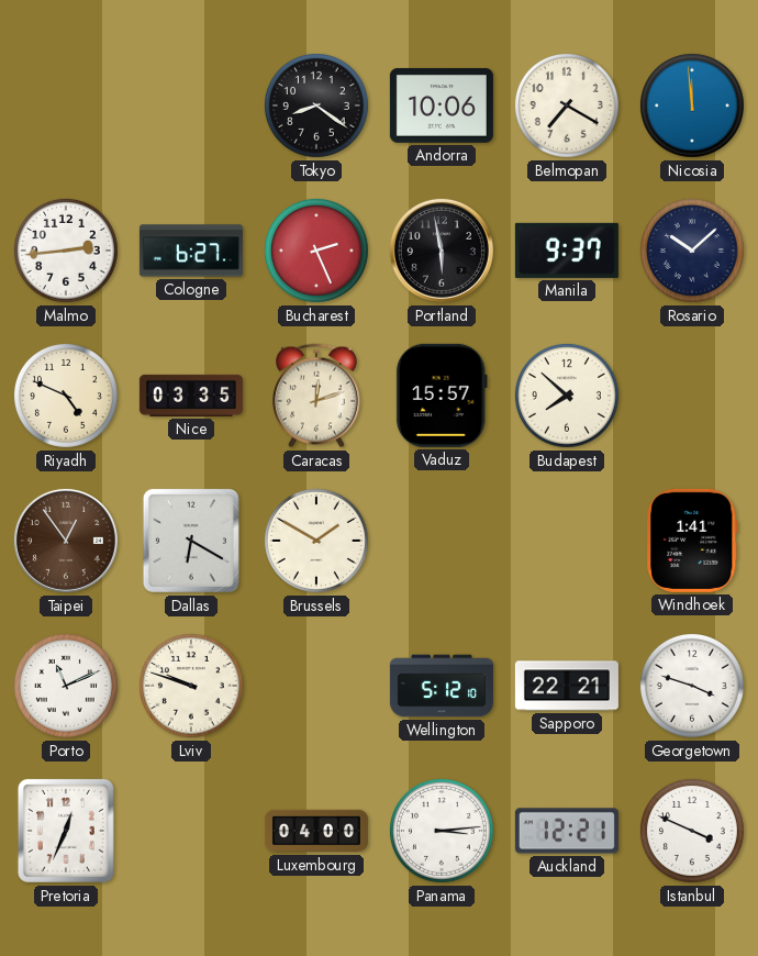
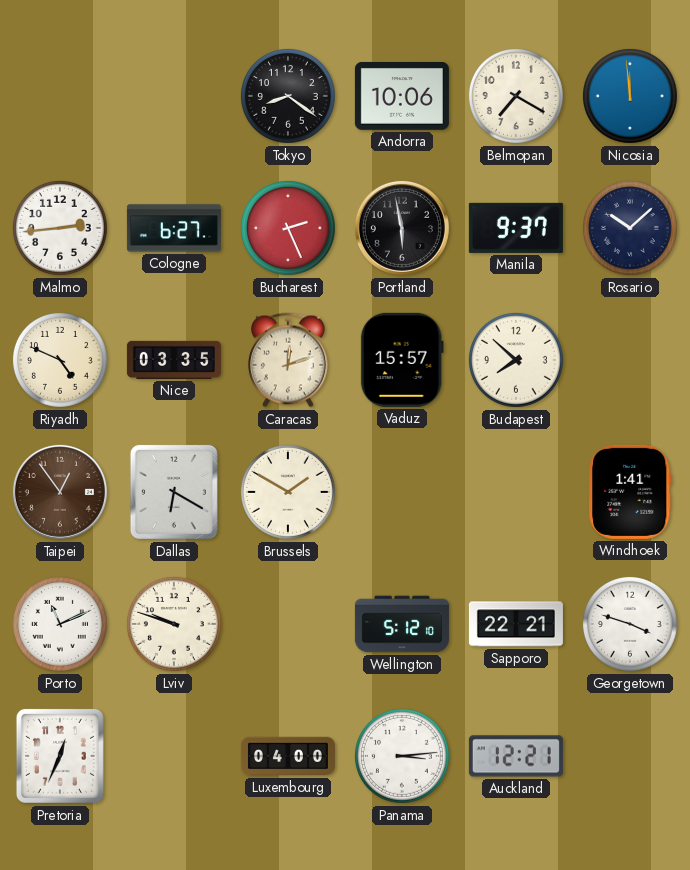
Istanbul: 3:49 -> none
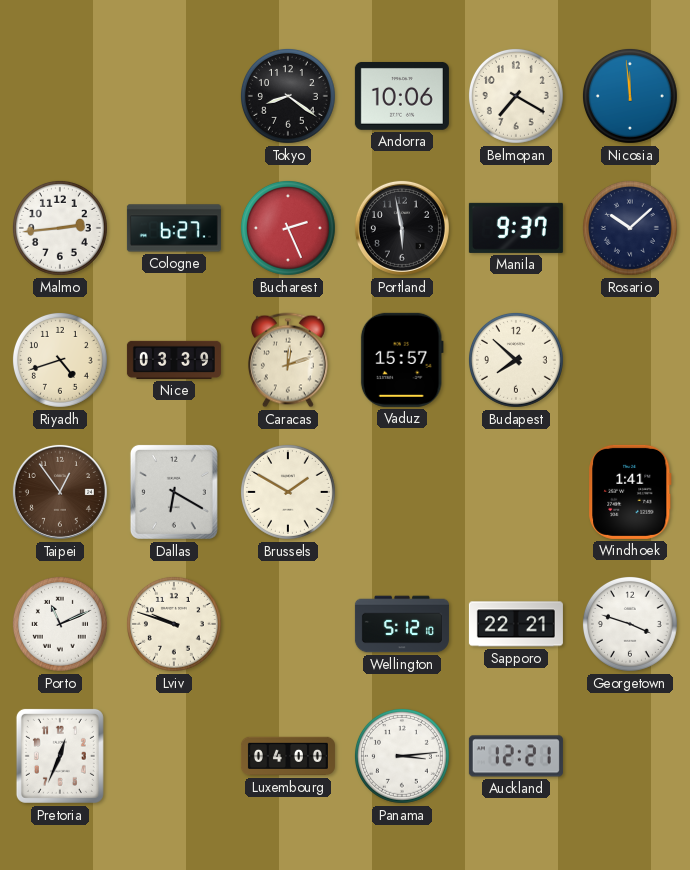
Riyadh: 4:49 -> 4:42
Nice: 03:35 -> 03:39
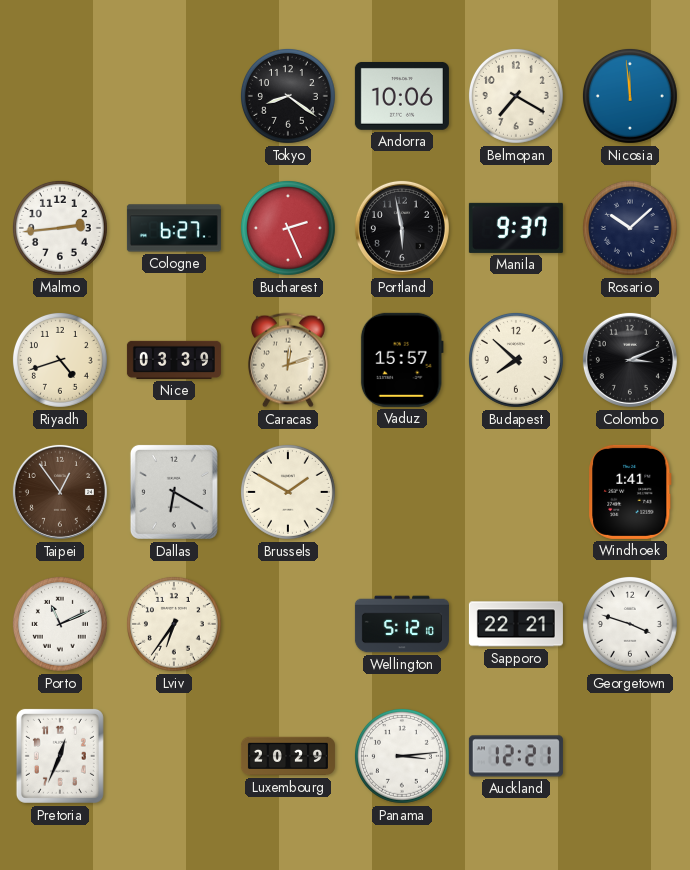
Colombo: none -> 3:11
Lviv: 9:48 -> 6:36
Luxembourg: 04:00 -> 20:29
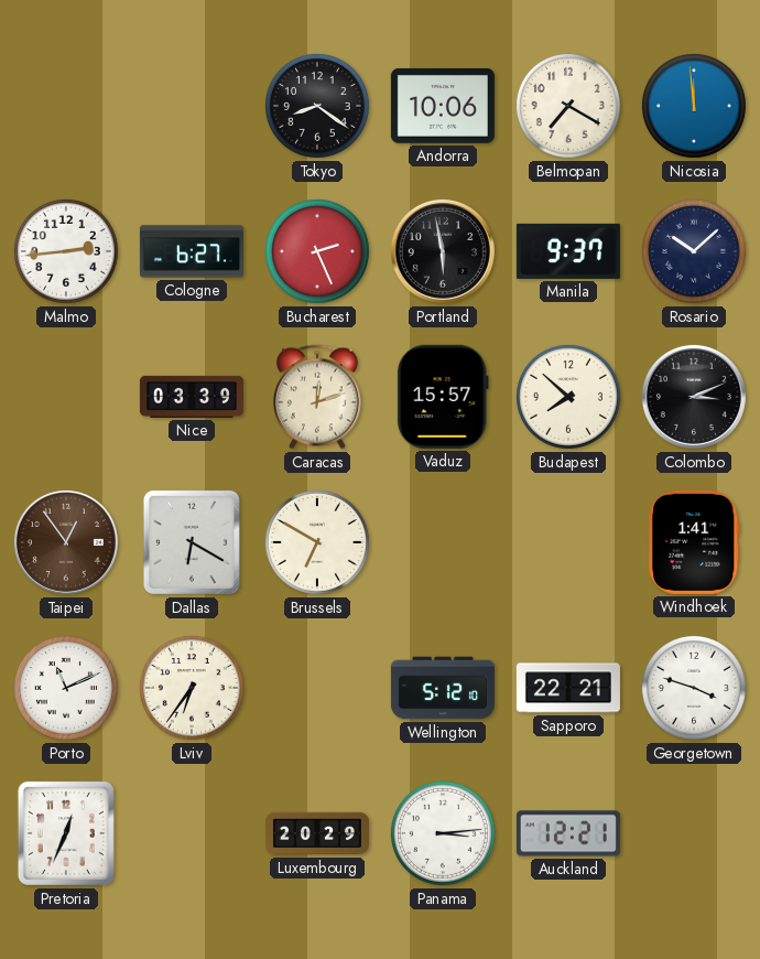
Riyadh: 4:42 -> none
Brussels: 1:50 -> 6:50
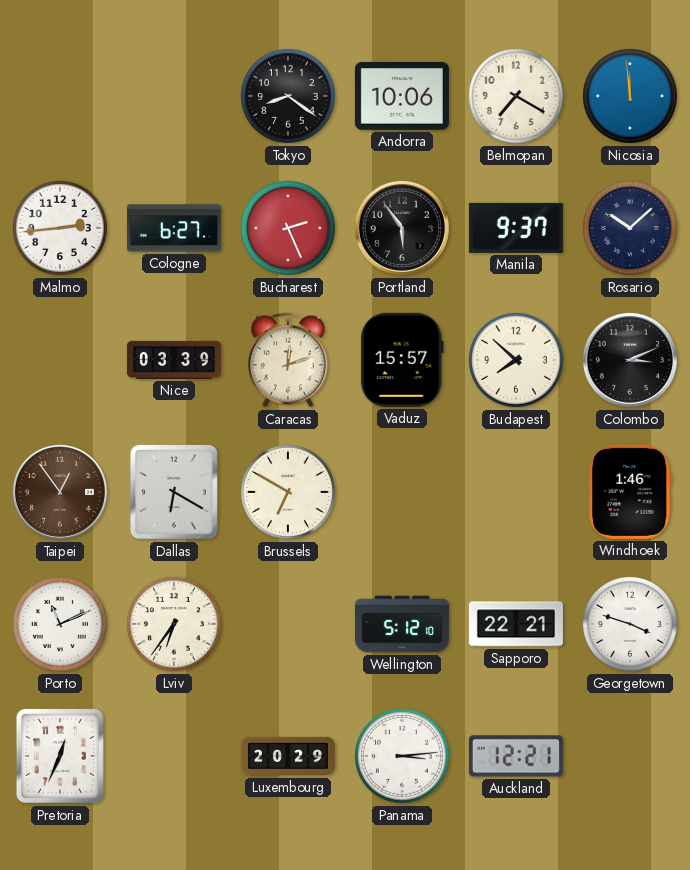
Portland: 5:58 -> 5:54
Windhoek: 1:41 -> 1:46
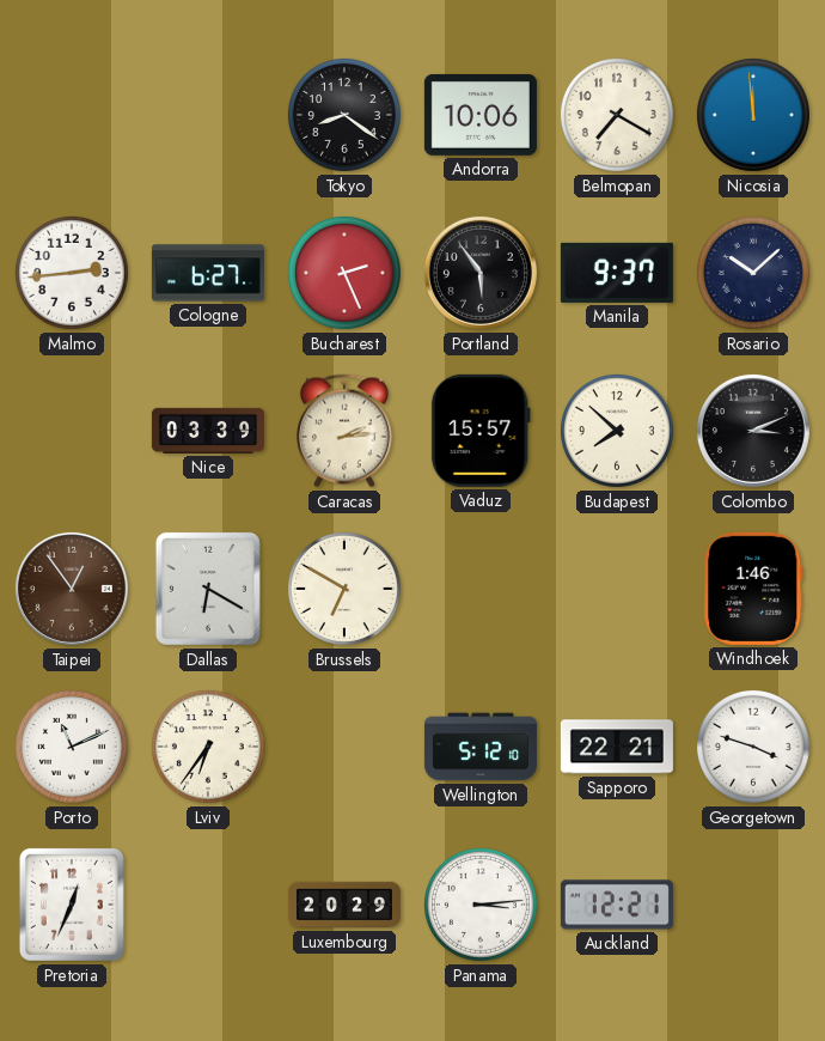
Caracas: 12:12 -> 2:14
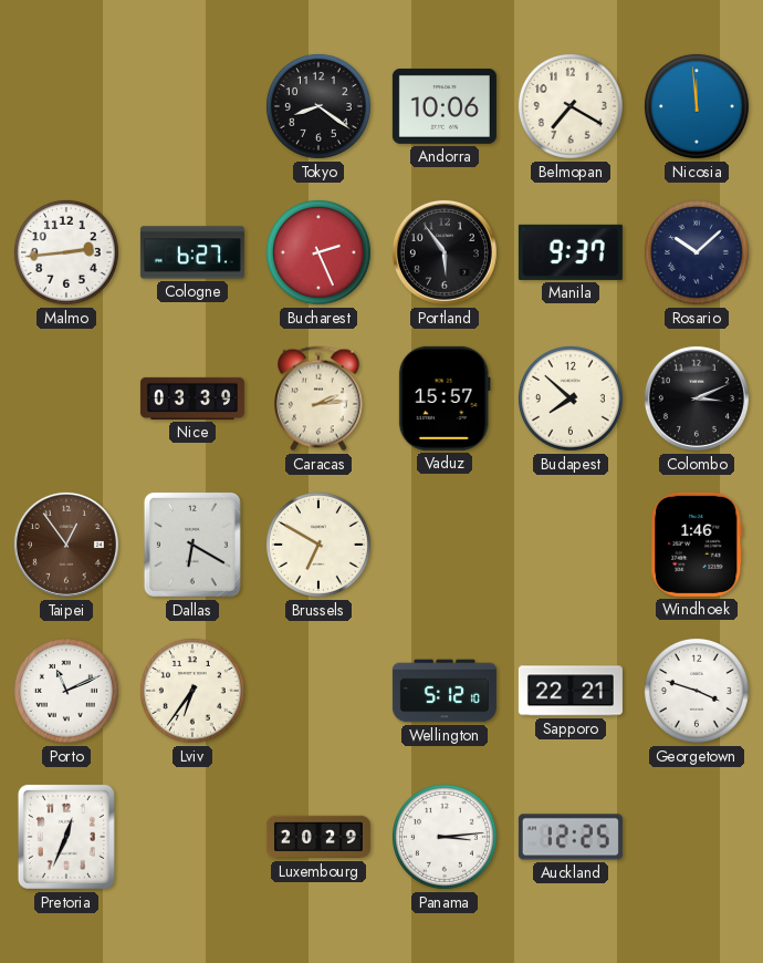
Auckland: 12:21 -> 12:25
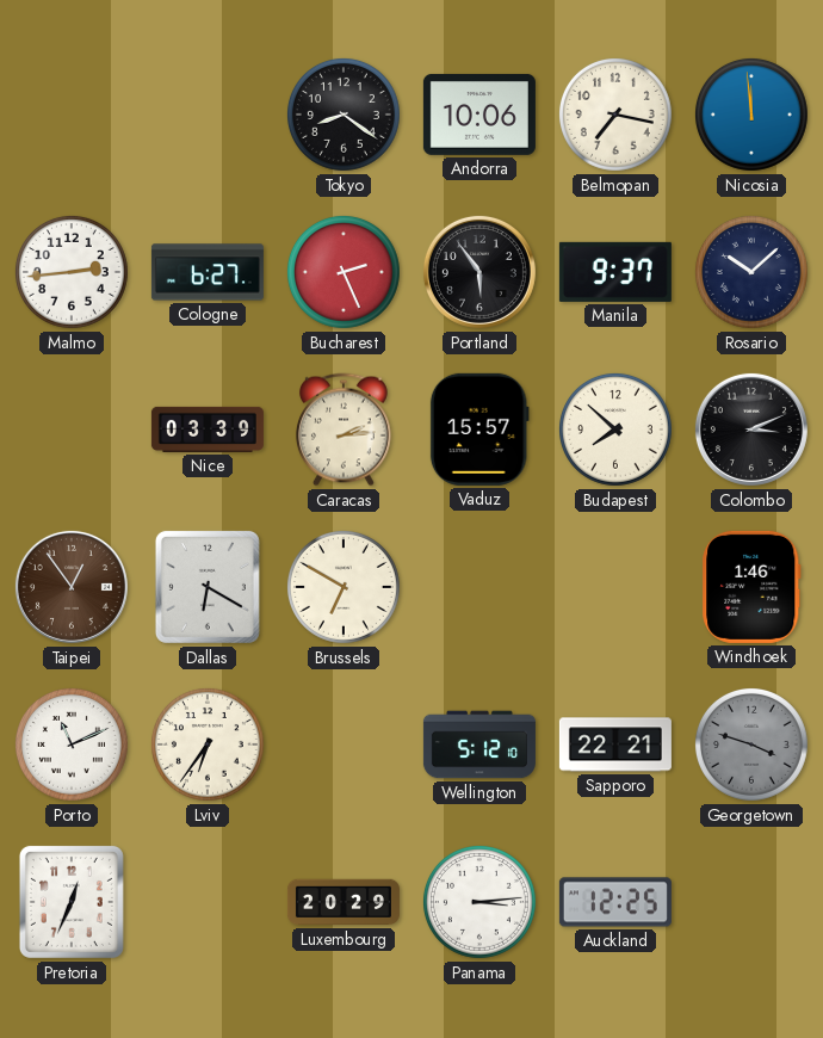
Belmopan: 7:20 -> 7:17
Georgetown dial: white -> grey
